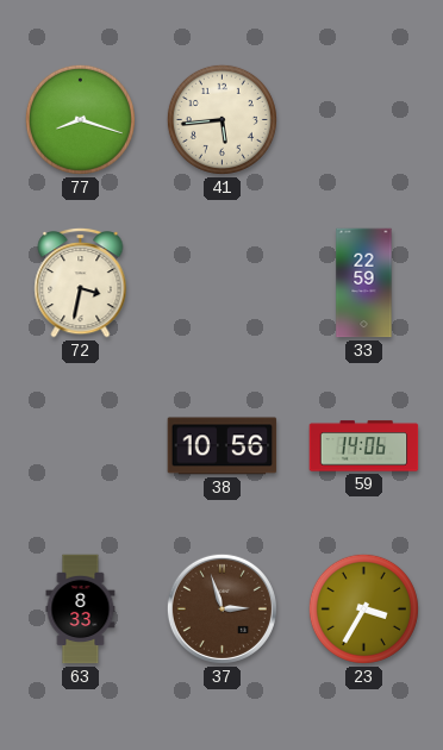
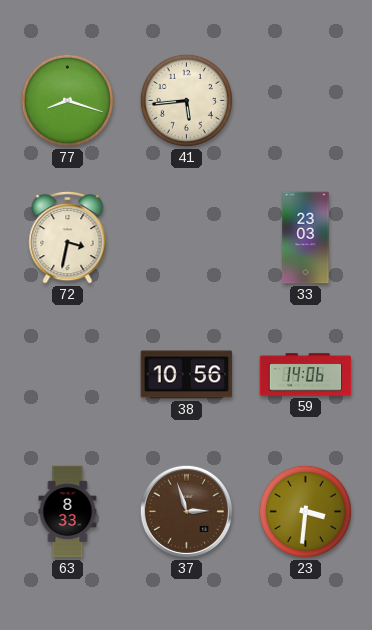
33: 22:59 -> 23:03
23: 3:35 -> 3:31
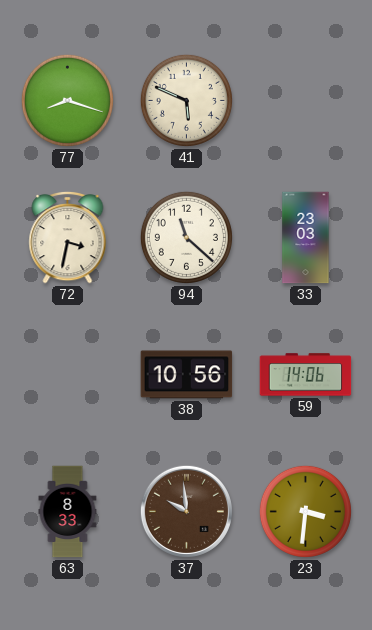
41: 5:44 -> 5:49
94: none -> 11:22
37: 2:57 -> 9:59
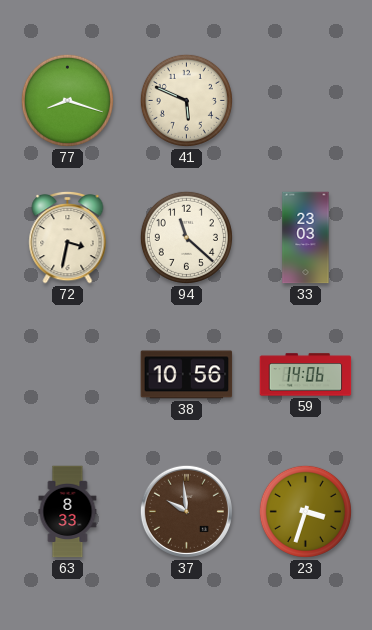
23: 3:31 -> 3:33
